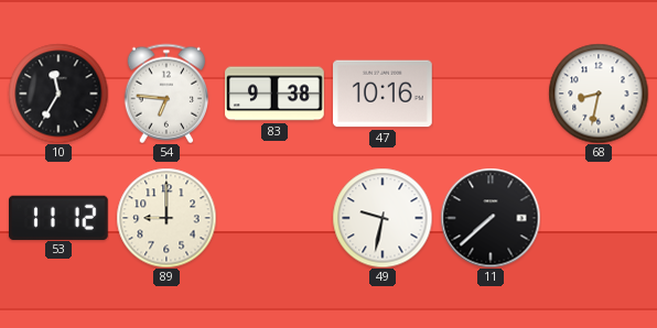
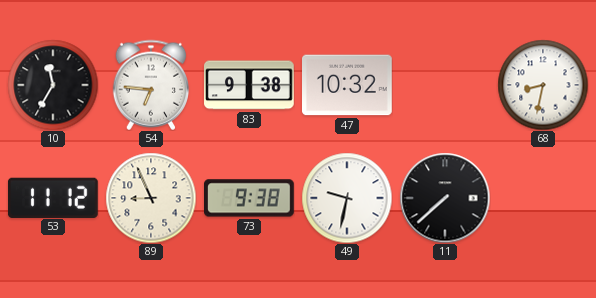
47: 10:16 -> 10:32
89: 9:00 -> 8:56
73: none -> 9:38
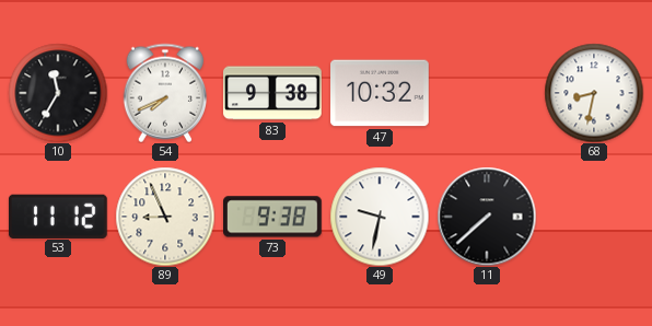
54: 6:46 -> 7:41
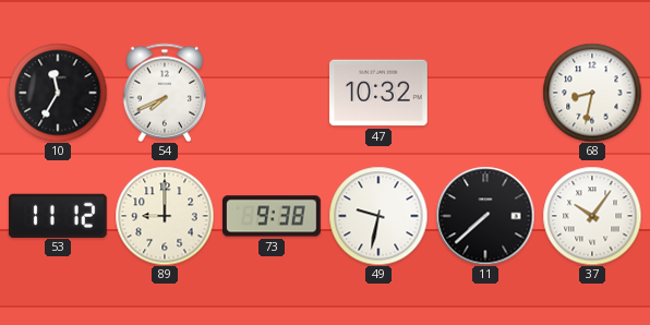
83: 9:38 -> none
89: 8:56 -> 9:00
37: none -> 10:06
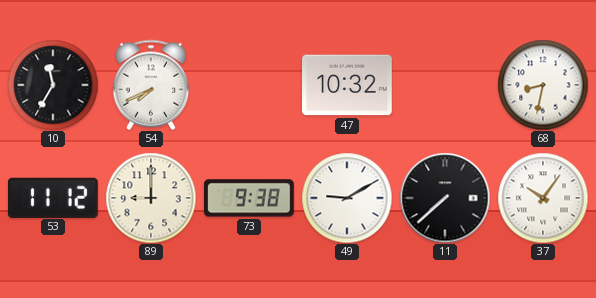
49: 9:32 -> 9:10
